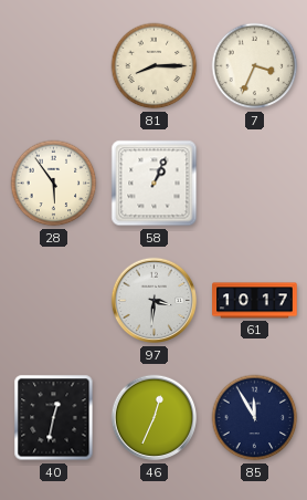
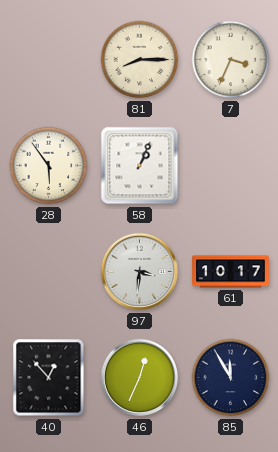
40: 12:32 -> 12:53
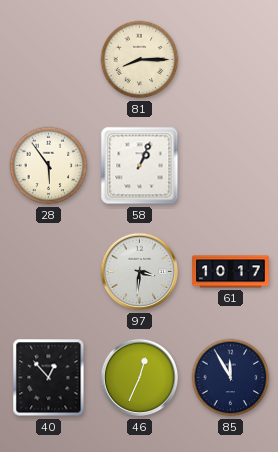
7: 3:34 -> none
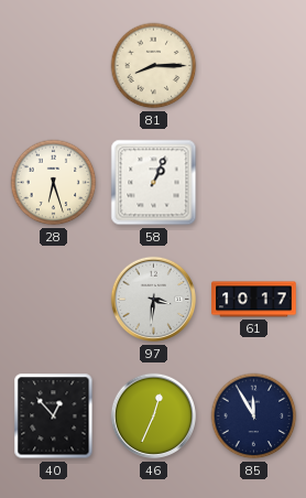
28: 5:54 -> 6:27
